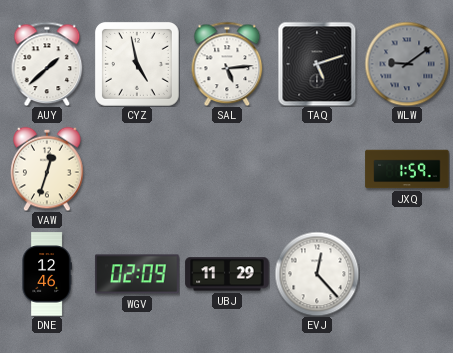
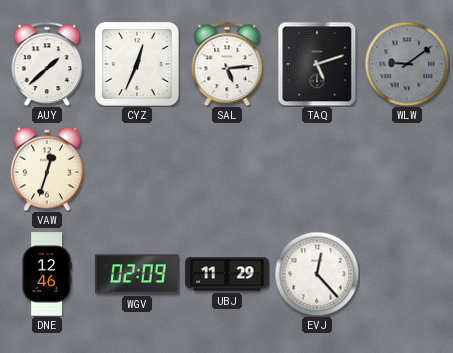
CYZ: 4:58 -> 12:34
JXQ: 1:59 -> none
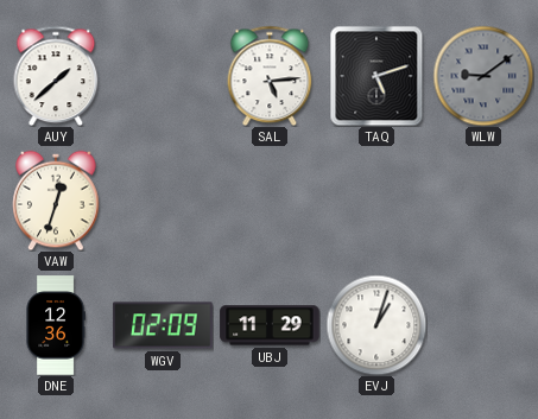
CYZ: 12:34 -> none
DNE: 12:46 -> 12:36
EVJ: 12:23 -> 1:03
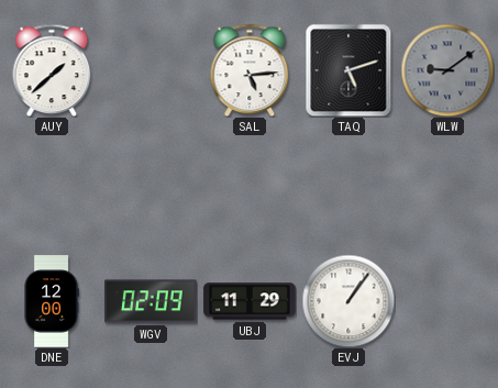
VAW: 12:33 -> none
DNE: 12:36 -> 12:00
EVJ: 1:03 -> 1:06
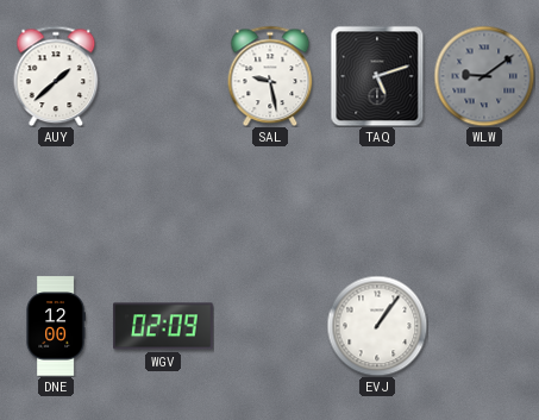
SAL: 5:14 -> 9:28
UBJ: 11:29 -> none
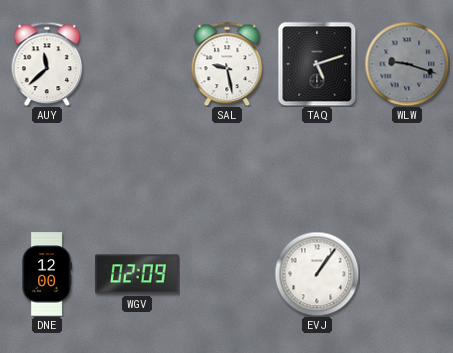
AUY: 1:38 -> 11:38
WLW: 9:09 -> 9:18
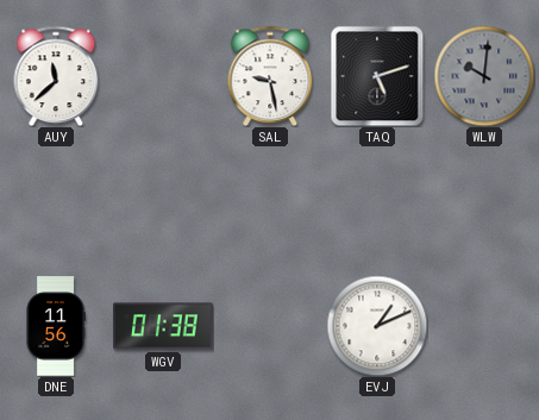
WLW: 9:18 -> 10:01
DNE: 12:00 -> 11:56
WGV: 02:09 -> 01:38
EVJ: 1:06 -> 1:11
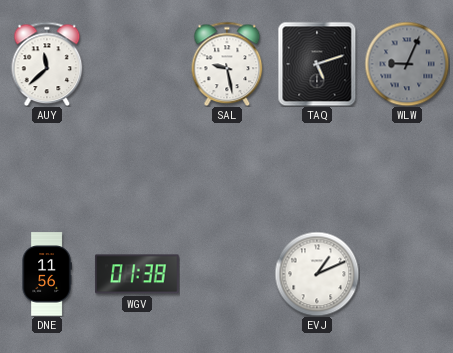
WLW: 10:01 -> 9:04
